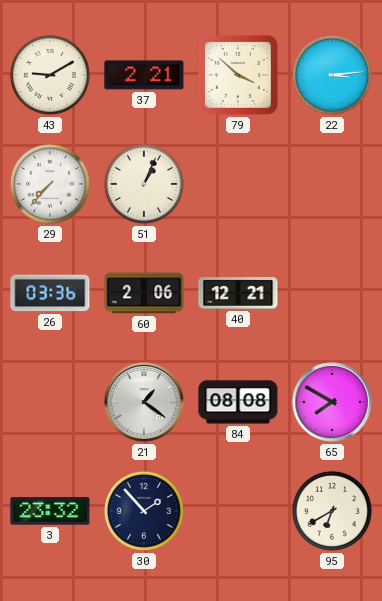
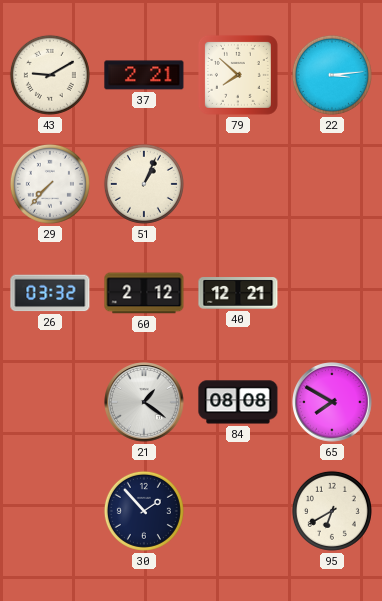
79: 3:52 -> 7:52
26: 03:36 -> 03:32
60: 2:06 -> 2:12
3: 23:32 -> none
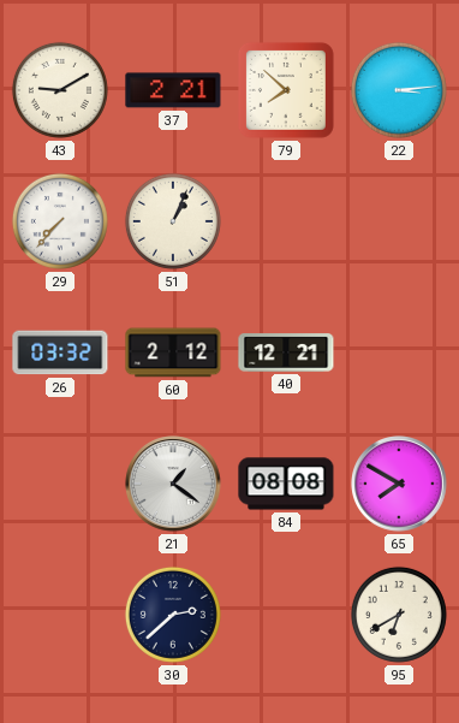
30: 1:53 -> 2:38
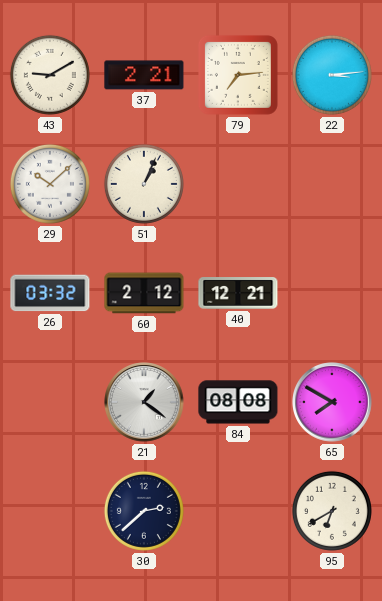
79: 7:52 -> 7:14
29: 7:37 -> 10:08
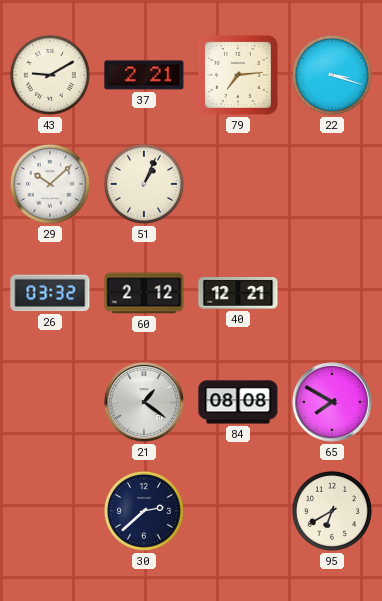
22: 3:14 -> 3:18
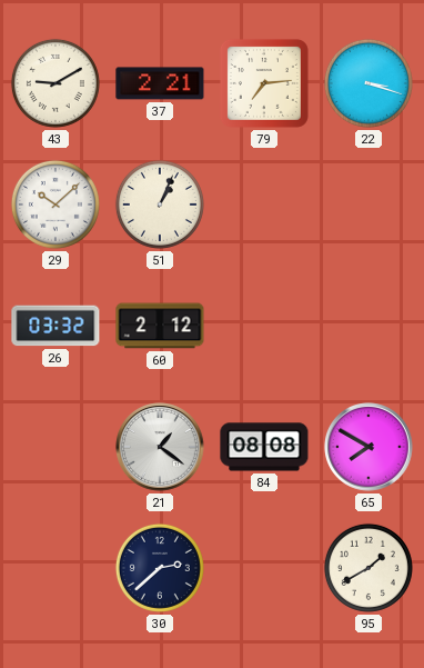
40: 12:21 -> none
95: 6:40 -> 1:40
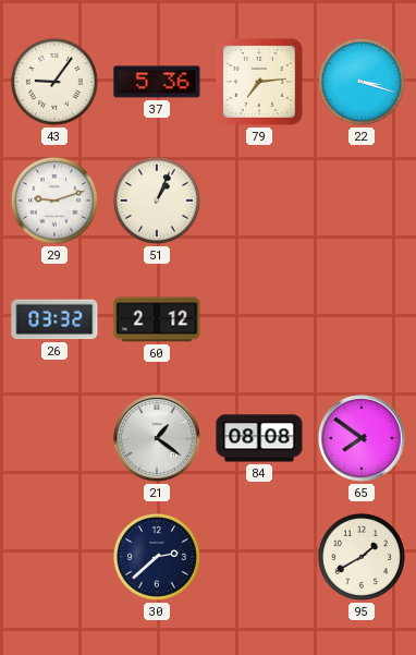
43: 9:10 -> 9:06
37: 2:21 -> 5:36
29: 10:08 -> 9:12
65: 7:50 -> 7:51
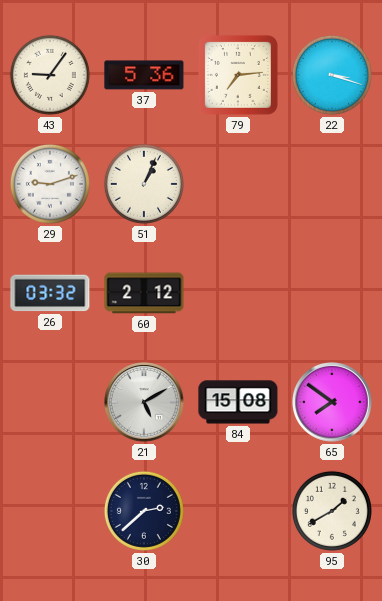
21: 1:21 -> 5:10
84: 08:08 -> 15:08
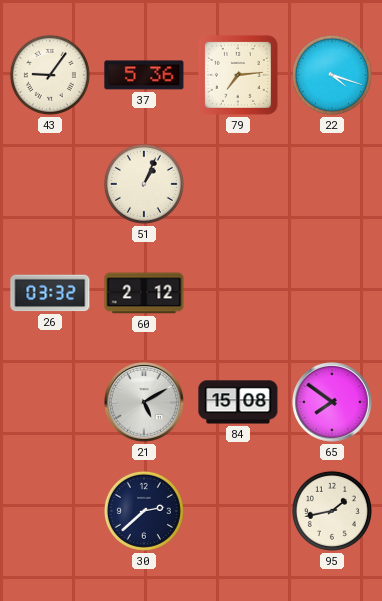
22: 3:18 -> 4:18
29: 9:12 -> none
95: 1:40 -> 1:43
